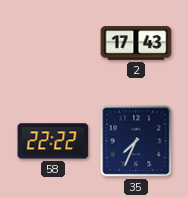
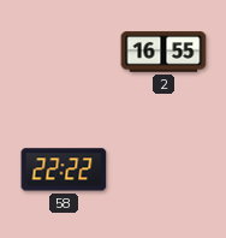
2: 17:43 -> 16:55
35: 7:34 -> none
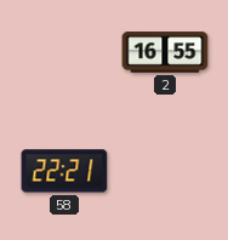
58: 22:22 -> 22:21
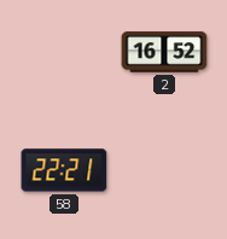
2: 16:55 -> 16:52
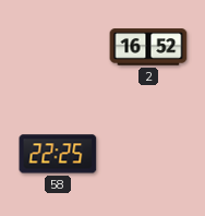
58: 22:21 -> 22:25
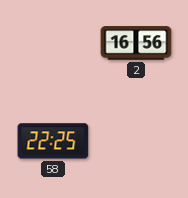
2: 16:52 -> 16:56
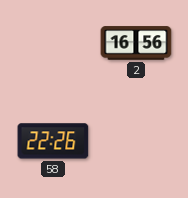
58: 22:25 -> 22:26
